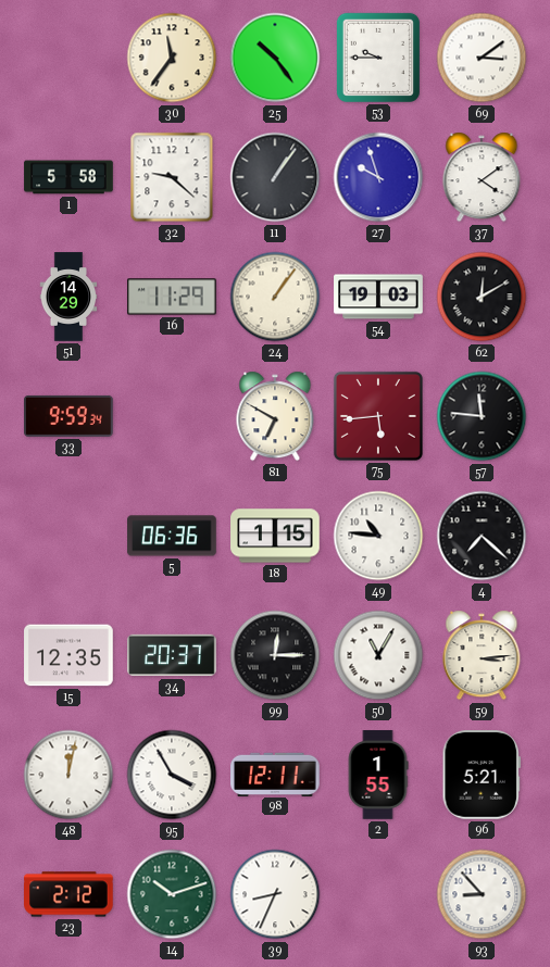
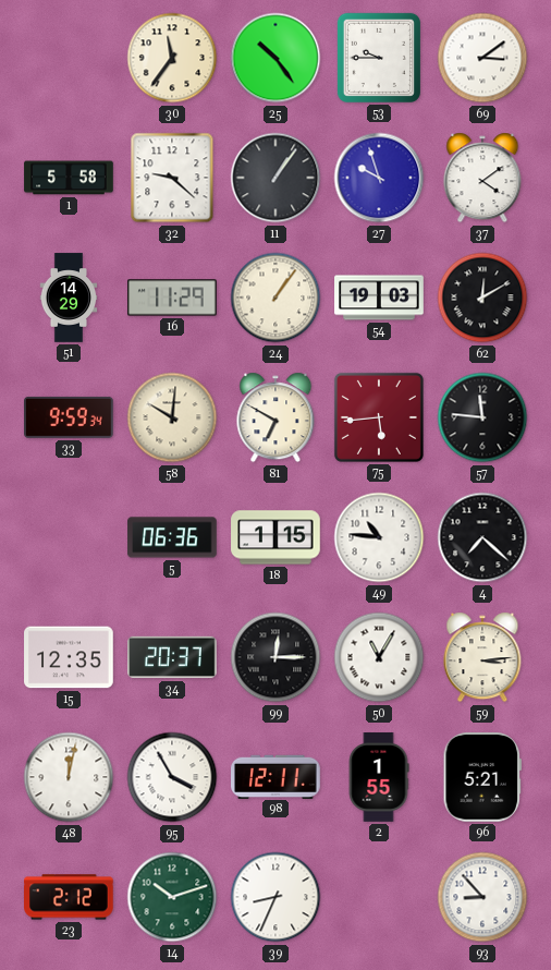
58: none -> 10:01
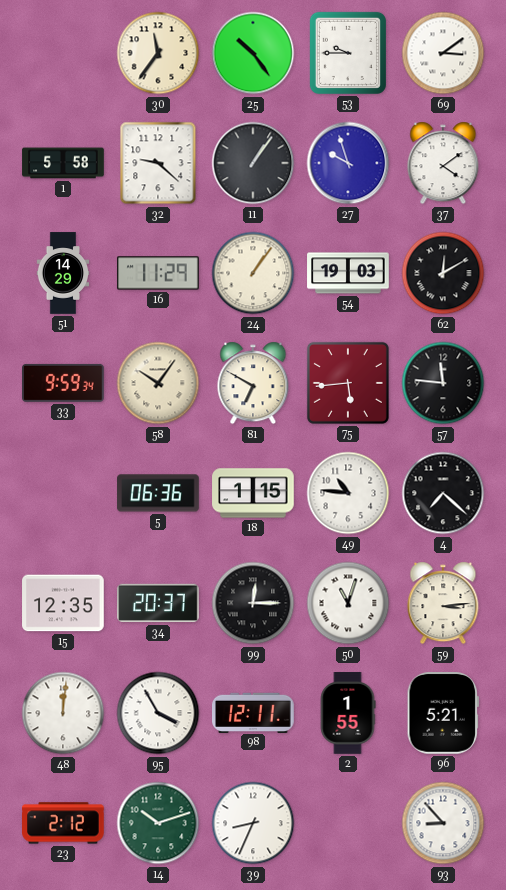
58: 10:01 -> 10:06
50: 11:05 -> 11:03
48: 12:02 -> 12:01
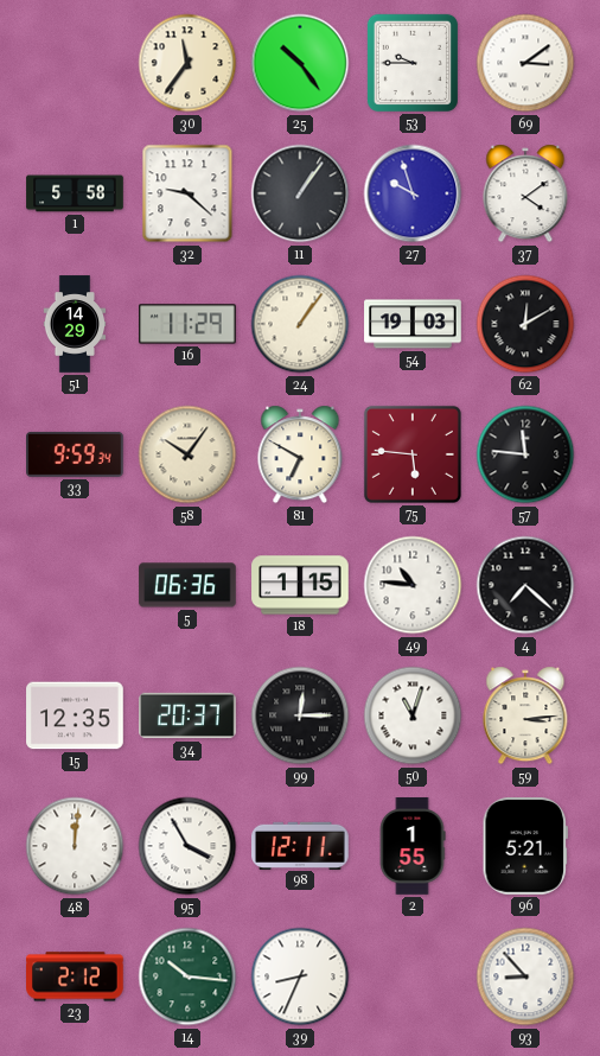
75: 5:44 -> 5:46
14: 10:12 -> 10:16
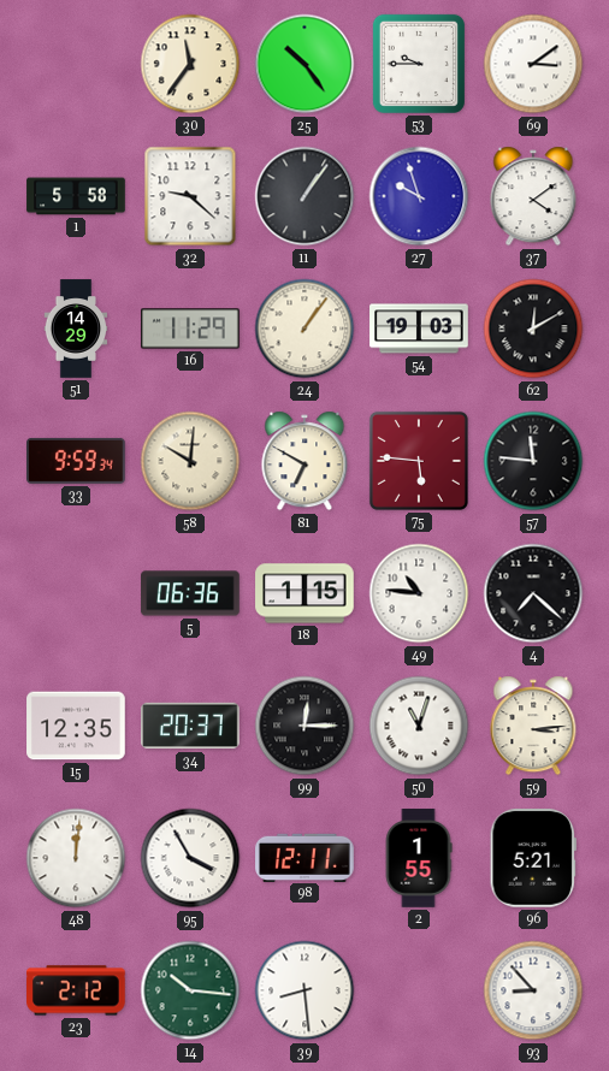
58: 10:06 -> 10:01
39: 8:34 -> 8:29
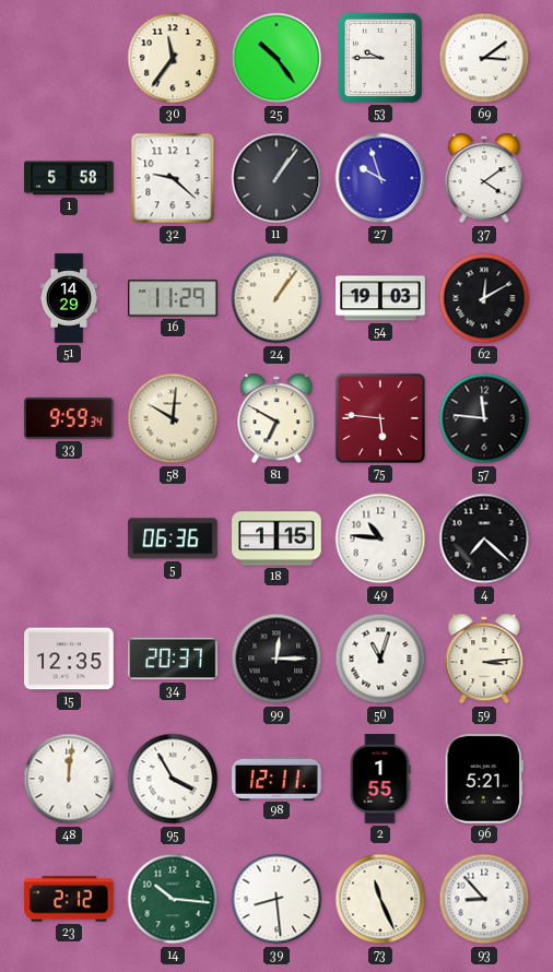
73: none -> 11:26
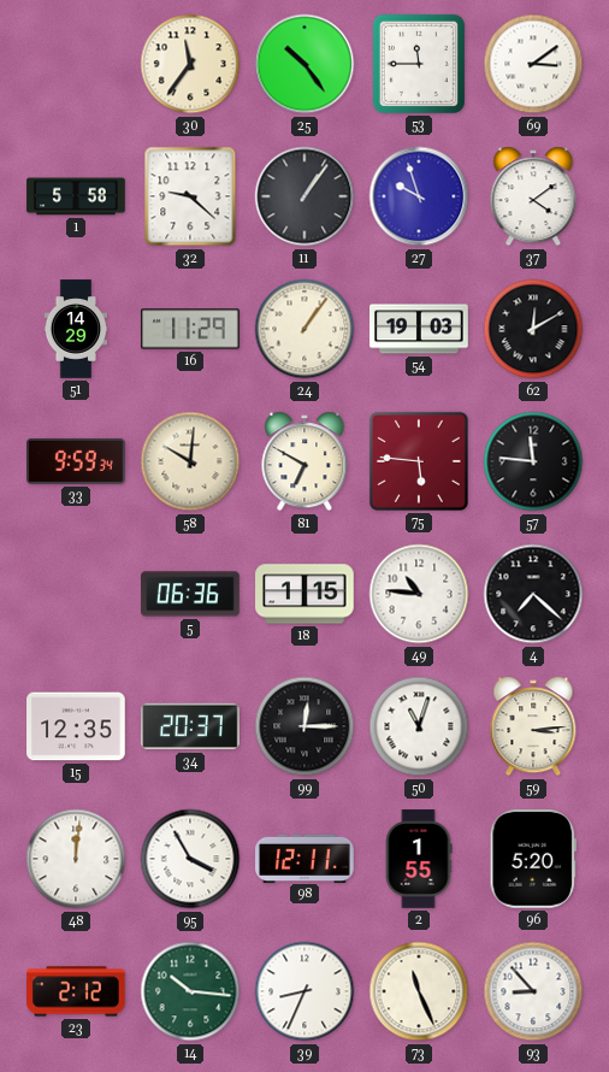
53: 9:45 -> 11:45
96: 5:21 -> 5:20
39: 8:29 -> 8:34
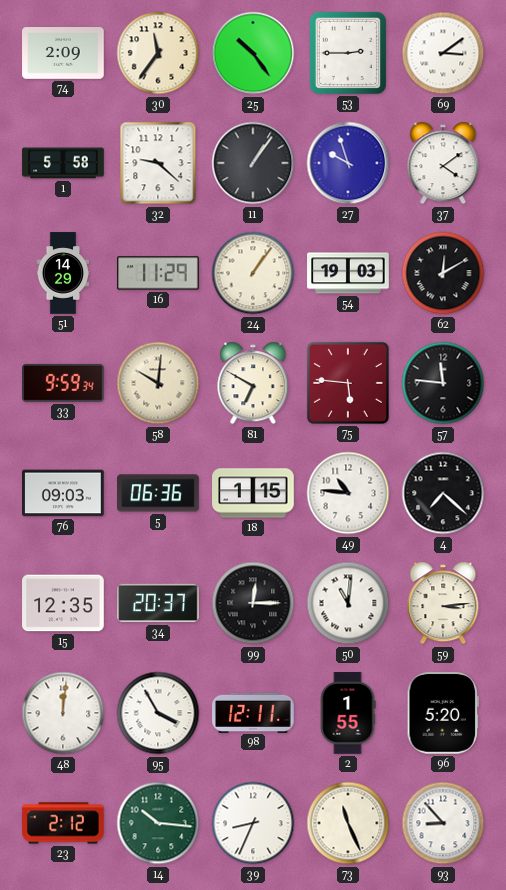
74: none -> 2:09
53: 11:45 -> 2:45
76: none -> 09:03
50: 11:03 -> 11:01
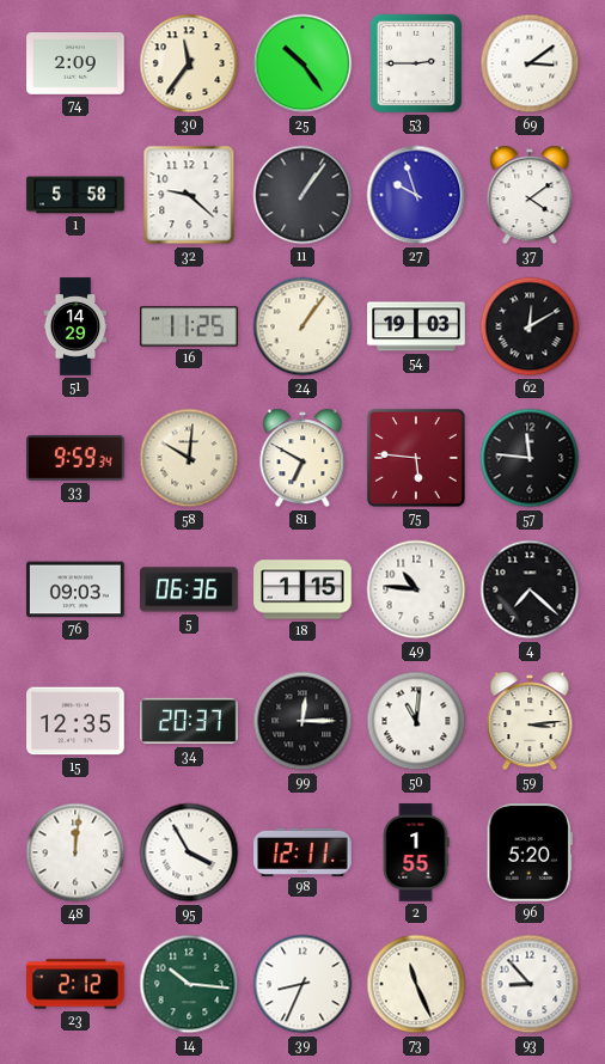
16: 11:29 -> 11:25
